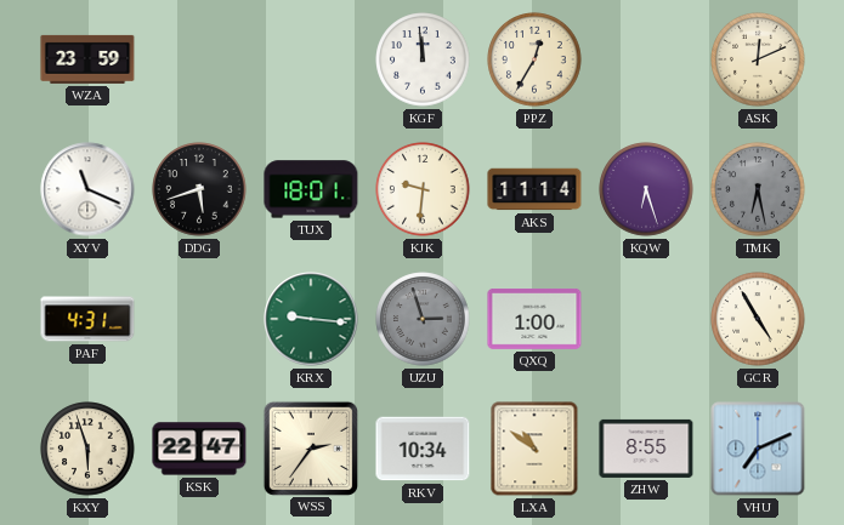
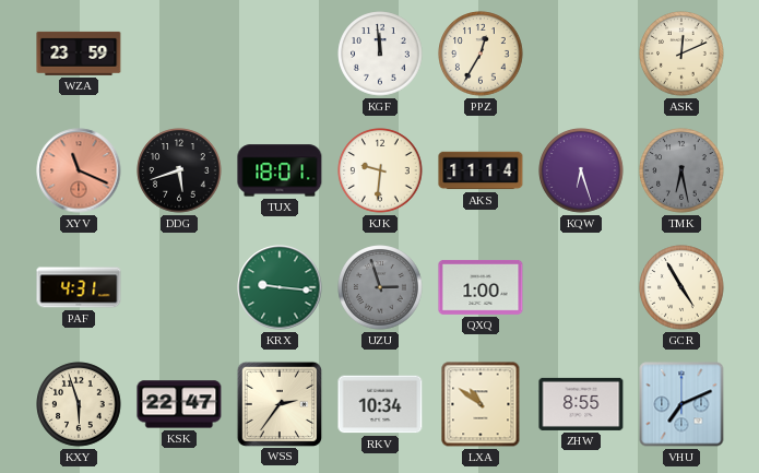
XYV dial: white -> salmon
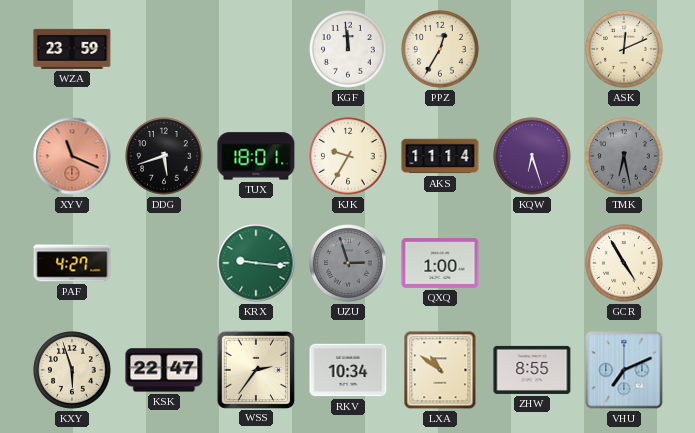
KJK: 9:31 -> 9:35
PAF: 4:31 -> 4:27
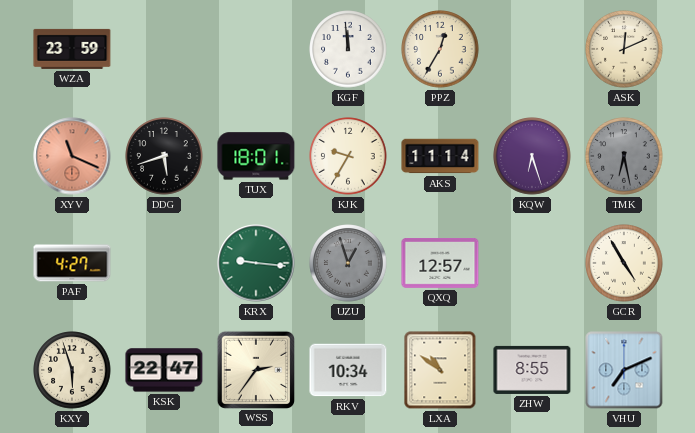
UZU: 2:57 -> 12:57
QXQ: 1:00 -> 12:57
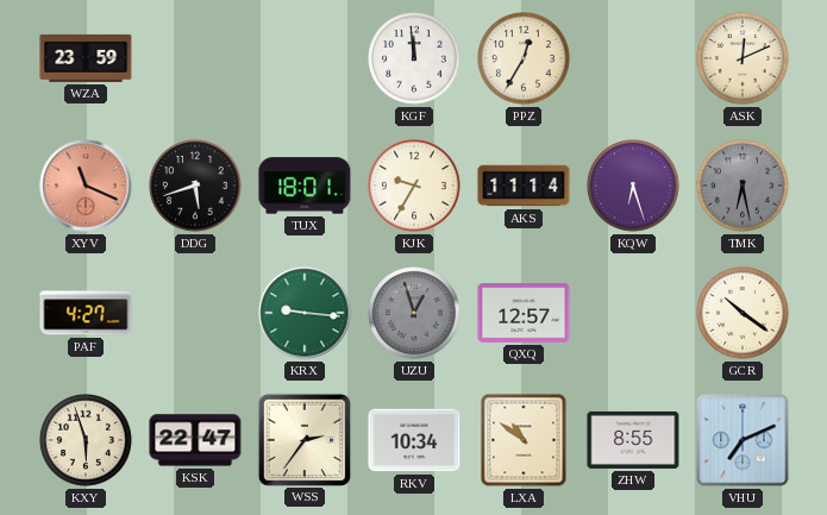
GCR: 4:55 -> 10:21
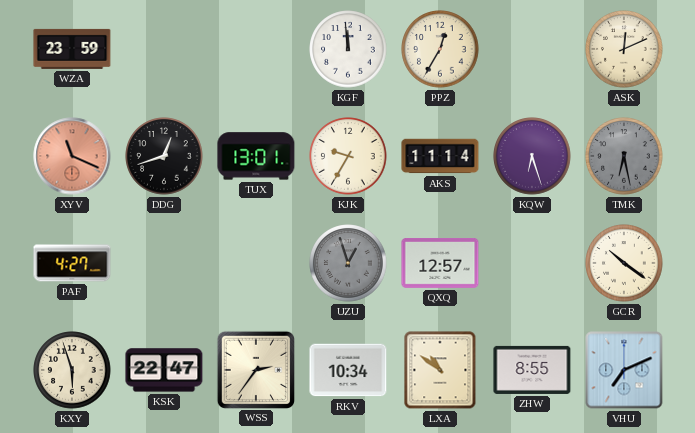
DDG: 5:42 -> 12:42
TUX: 18:01 -> 13:01
KRX: 9:16 -> none
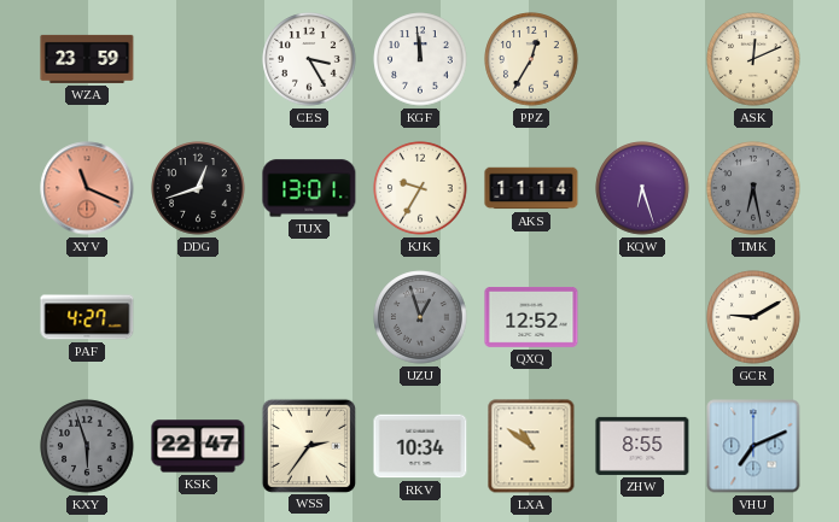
CES: none -> 3:25
QXQ: 12:57 -> 12:52
GCR: 10:21 -> 9:10
KXY dial: cream -> grey
